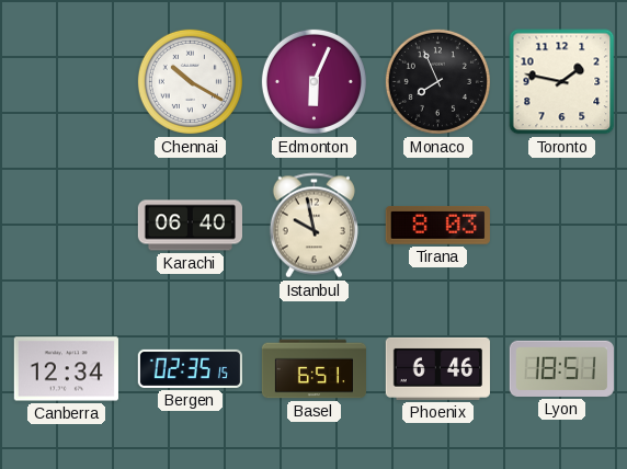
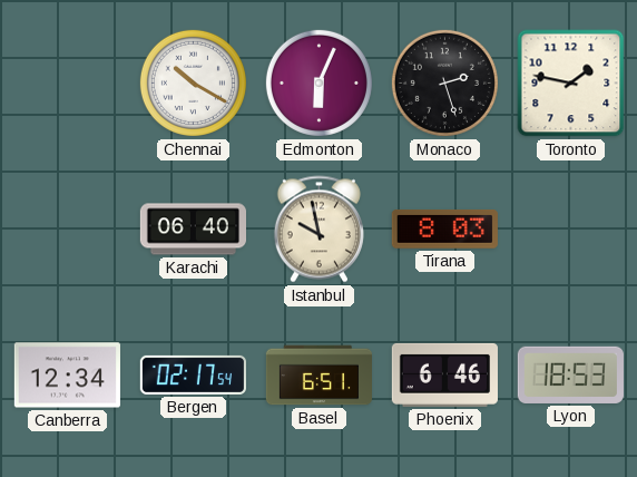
Monaco: 7:56 -> 2:27
Bergen: 02:35 -> 02:17
Lyon: 18:51 -> 18:53
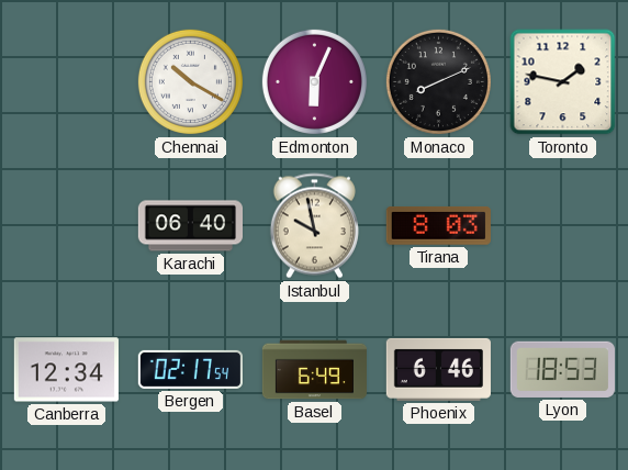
Monaco: 2:27 -> 8:11
Basel: 6:51 -> 6:49
